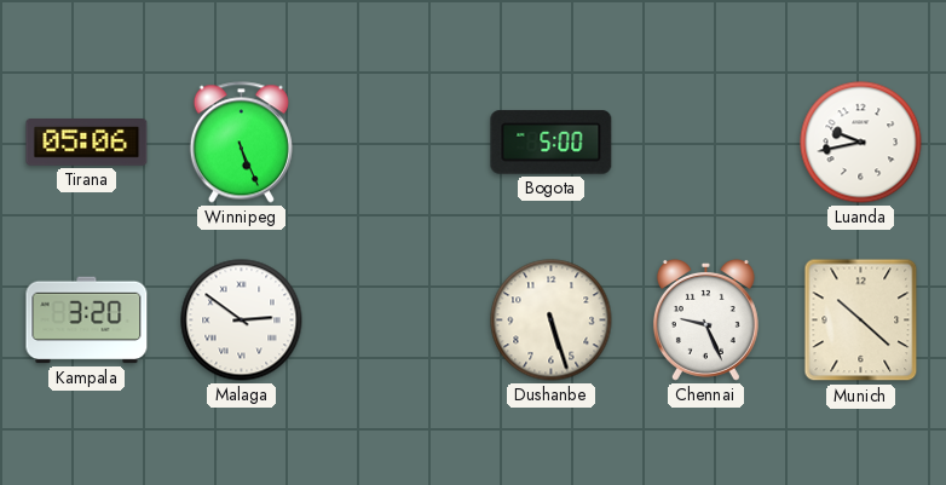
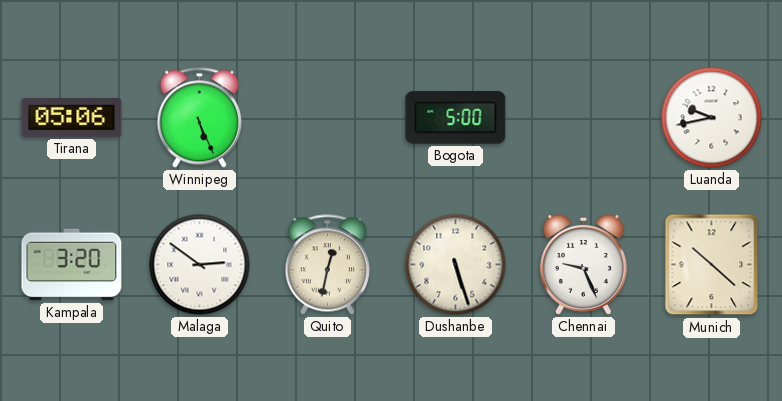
Quito: none -> 12:32
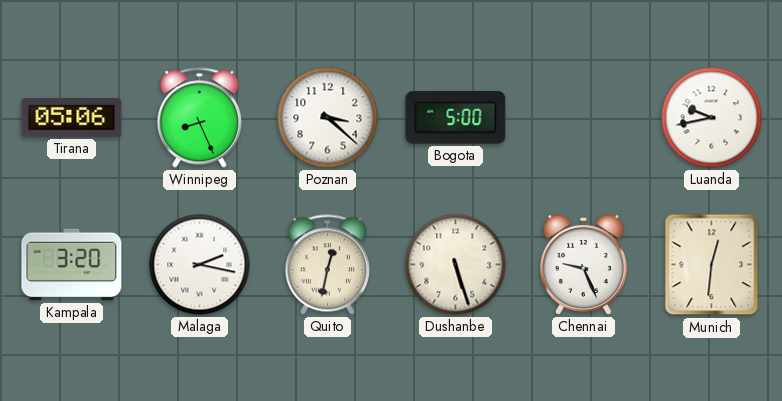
Winnipeg: 5:26 -> 8:26
Poznan: none -> 3:22
Malaga: 2:51 -> 2:17
Munich: 10:22 -> 12:31
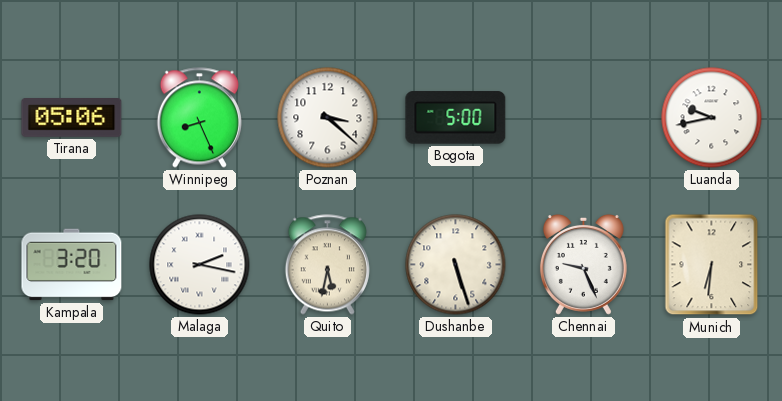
Quito: 12:32 -> 5:32
Munich: 12:31 -> 6:31
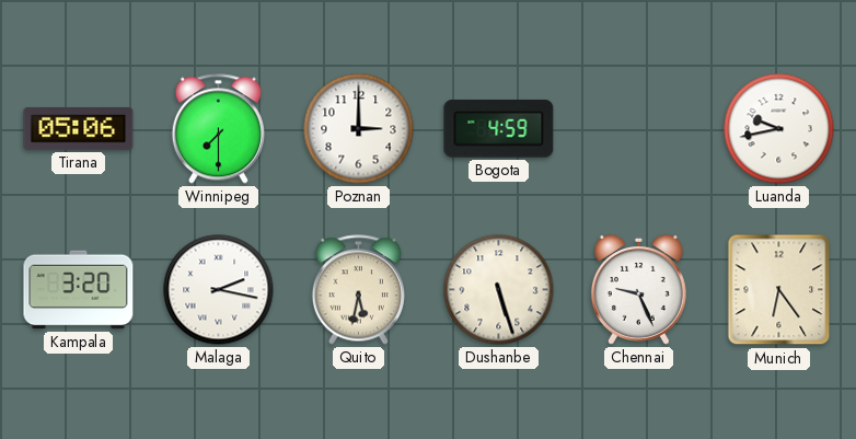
Winnipeg: 8:26 -> 7:30
Poznan: 3:22 -> 3:00
Bogota: 5:00 -> 4:59
Munich: 6:31 -> 6:24
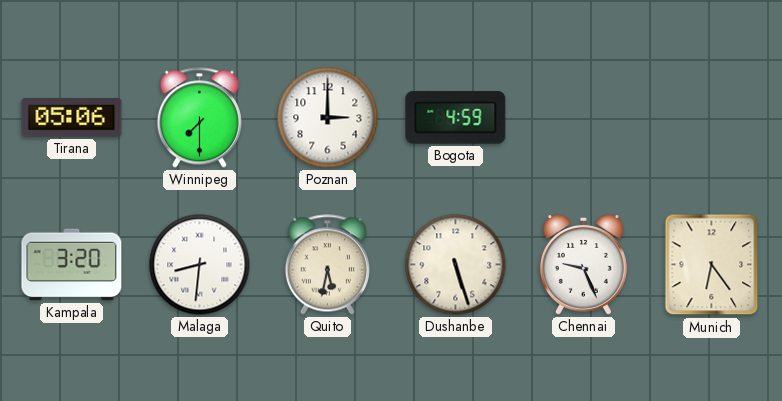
Luanda: 9:43 -> none
Malaga: 2:17 -> 8:31
